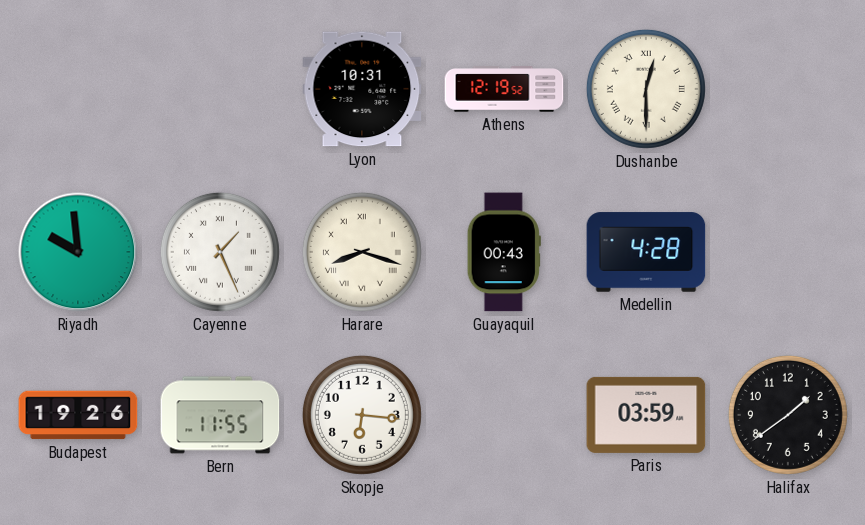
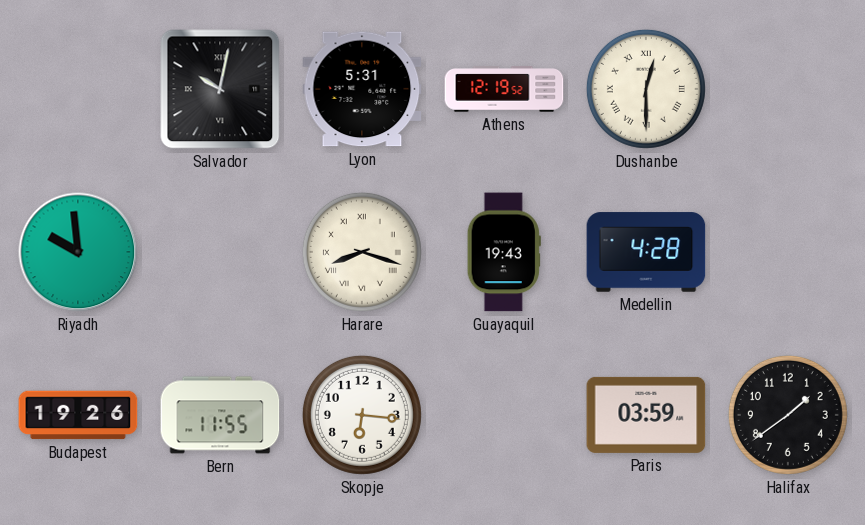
Salvador: none -> 10:02
Lyon: 10:31 -> 5:31
Cayenne: 1:26 -> none
Guayaquil: 00:43 -> 19:43
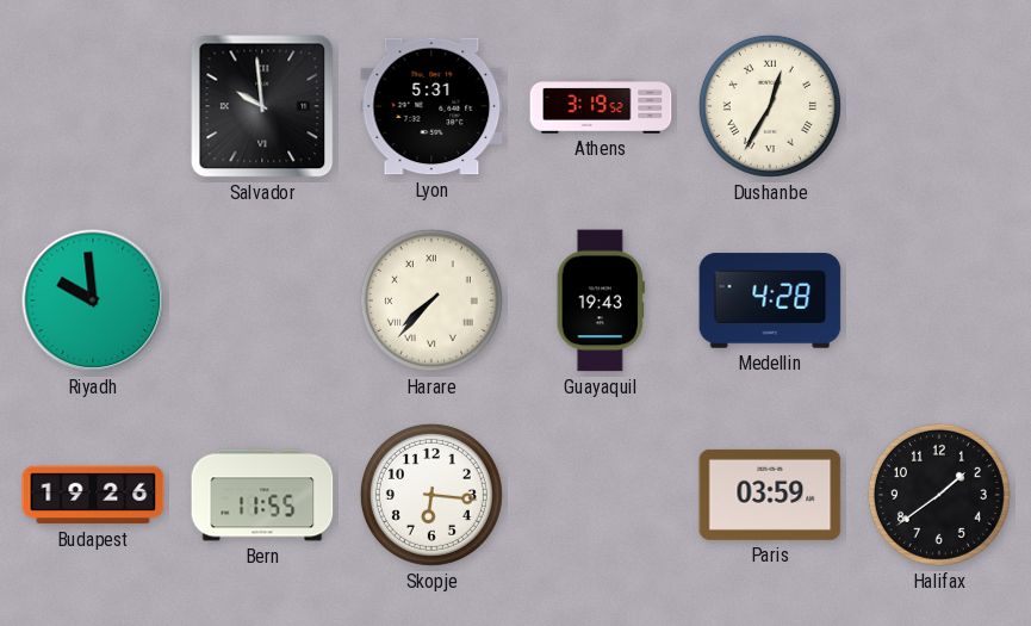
Salvador: 10:02 -> 9:59
Athens: 12:19 -> 3:19
Dushanbe: 12:30 -> 12:35
Harare: 8:18 -> 7:37
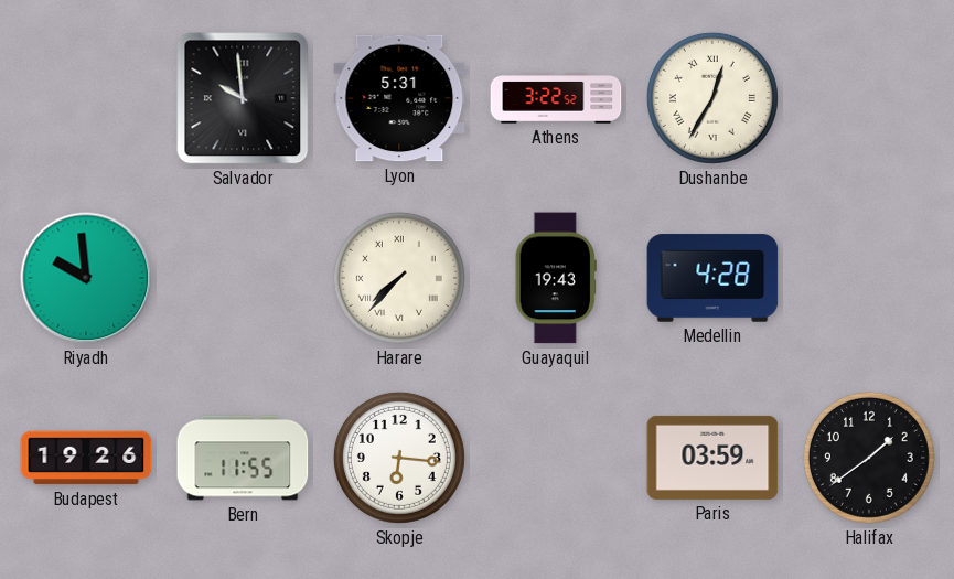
Athens: 3:19 -> 3:22
